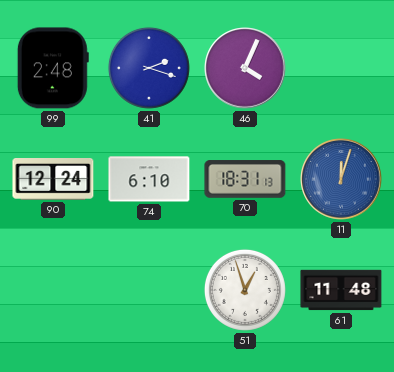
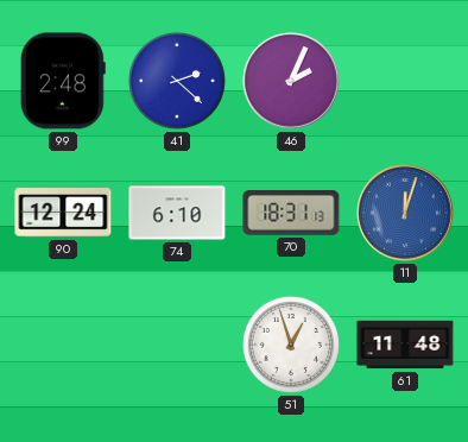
41: 2:18 -> 2:22
46: 4:04 -> 2:04
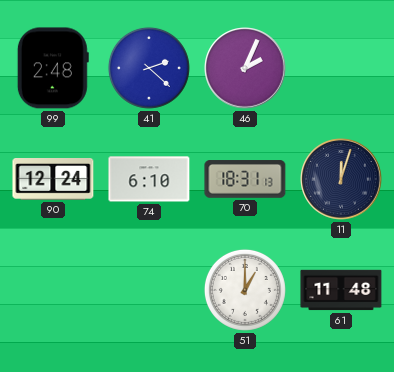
11 dial: blue -> navy
51: 12:57 -> 1:00
